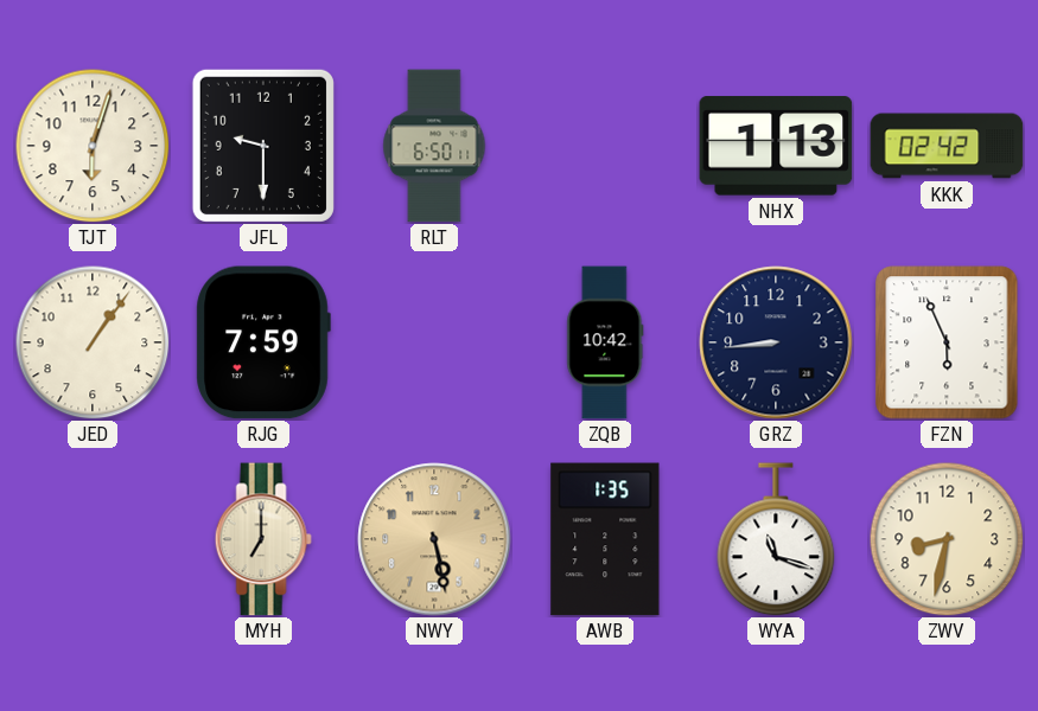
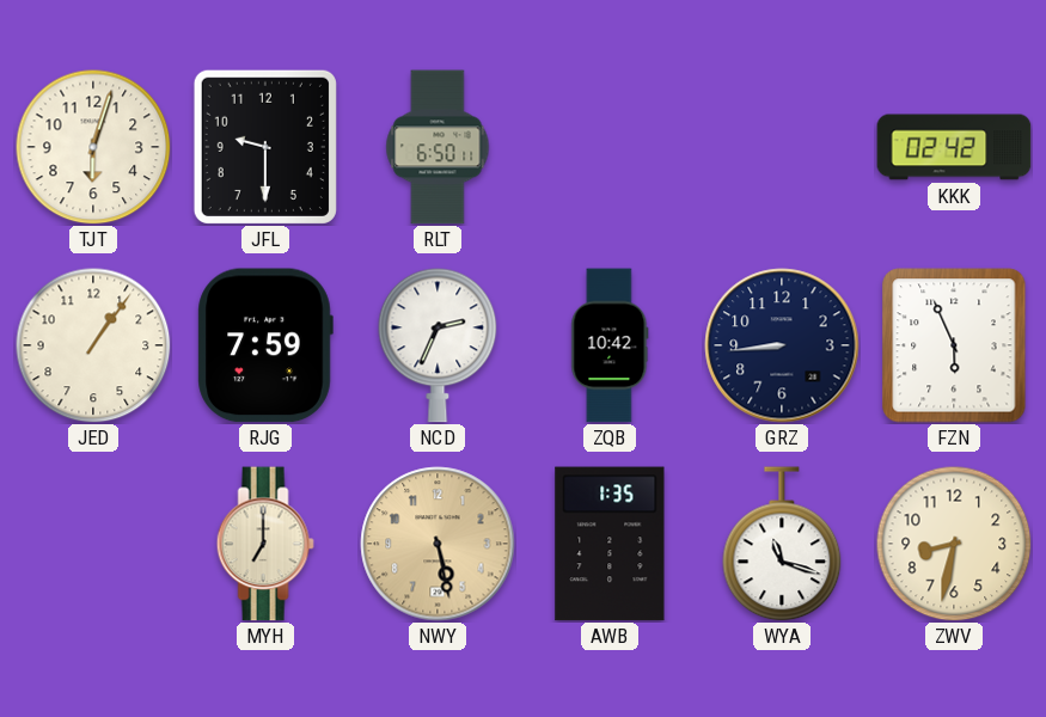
NHX: 1:13 -> none
NCD: none -> 2:34
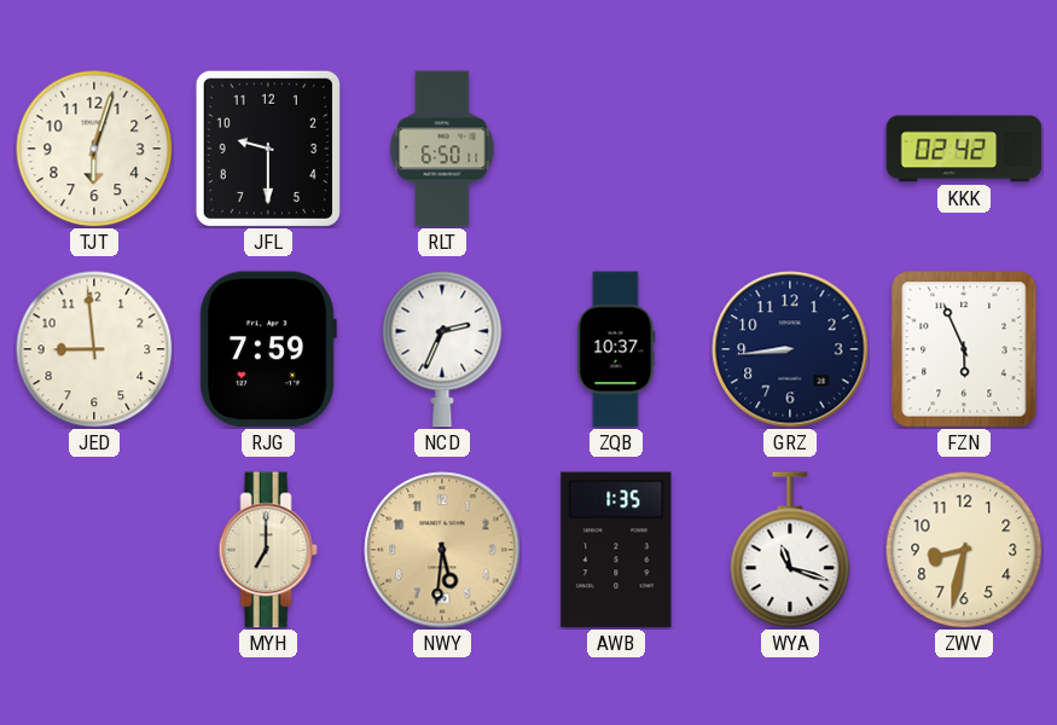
JED: 1:06 -> 8:59
ZQB: 10:42 -> 10:37
NWY: 5:28 -> 5:31
